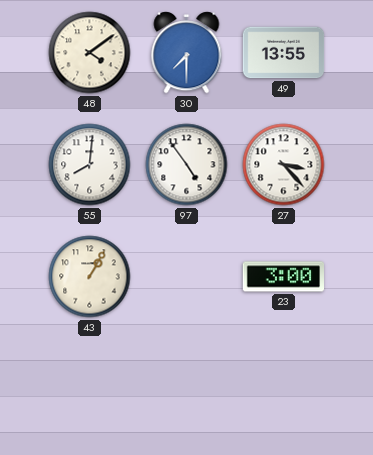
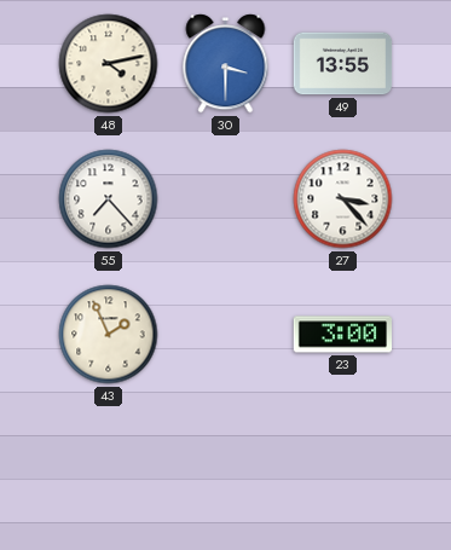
48: 4:09 -> 4:13
30: 7:30 -> 3:30
55: 8:01 -> 7:23
97: 4:54 -> none
43: 1:05 -> 1:56
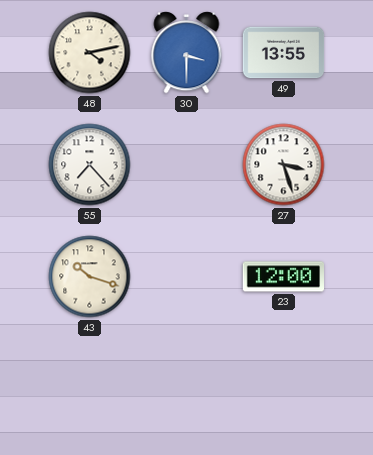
27: 3:23 -> 3:27
43: 1:56 -> 10:18
23: 3:00 -> 12:00
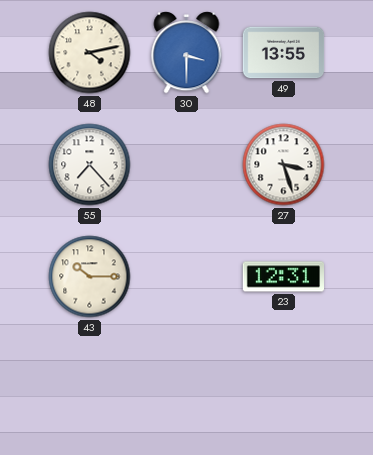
43: 10:18 -> 10:15
23: 12:00 -> 12:31
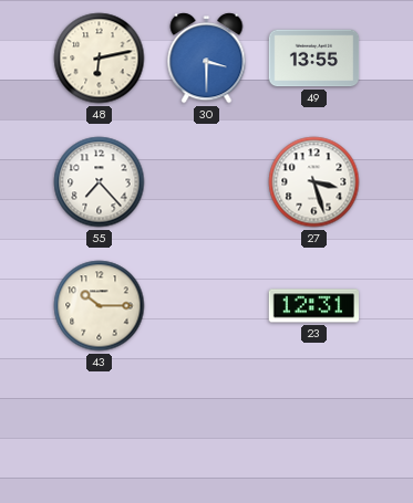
48: 4:13 -> 6:13
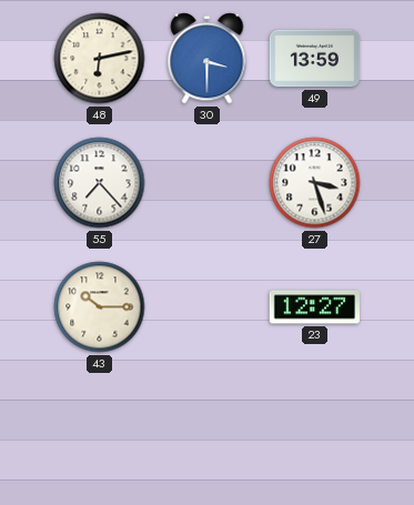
49: 13:55 -> 13:59
23: 12:31 -> 12:27
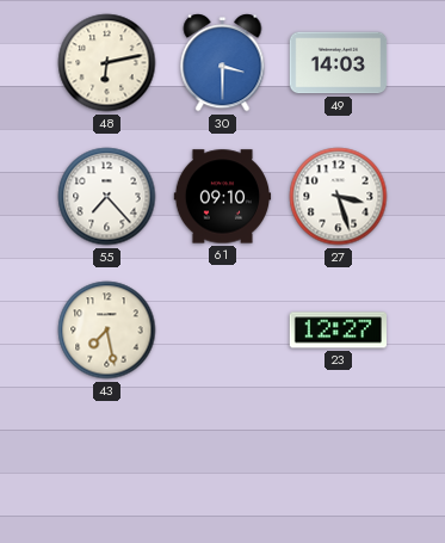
49: 13:59 -> 14:03
61: none -> 09:10
43: 10:15 -> 7:28
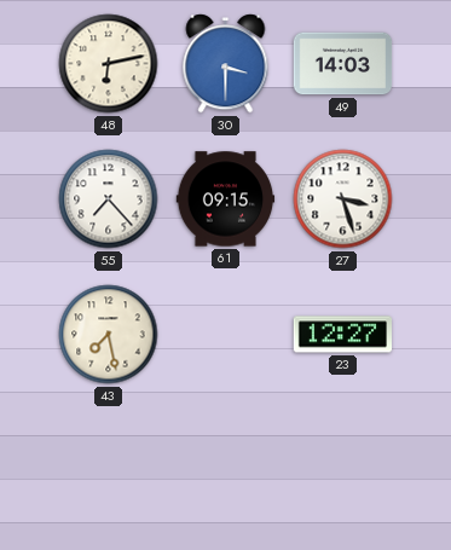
61: 09:10 -> 09:15
